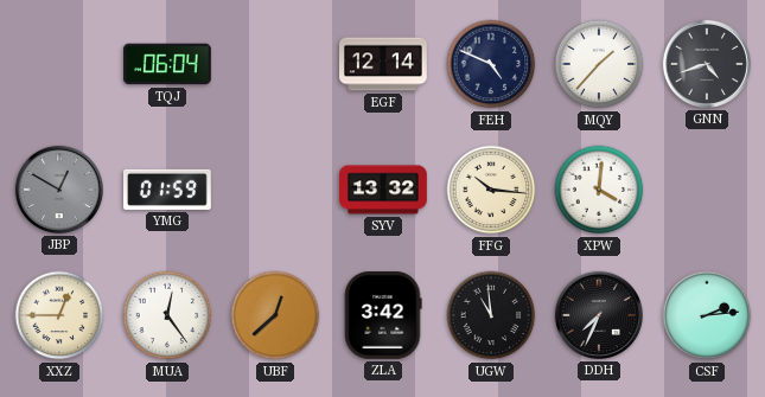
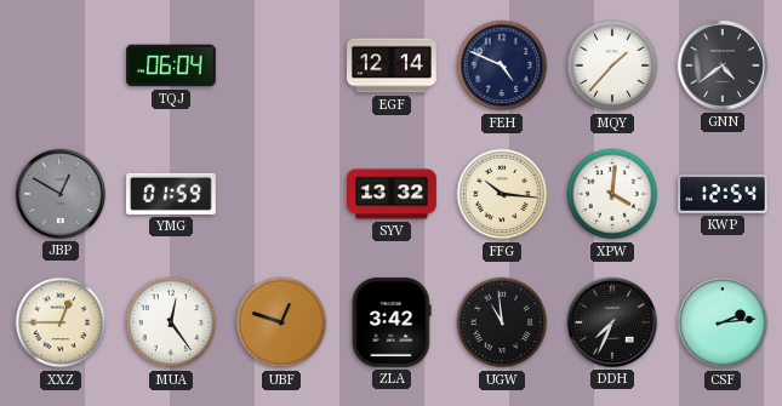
GNN: 4:42 -> 4:39
KWP: none -> 12:54
UBF: 12:38 -> 12:48
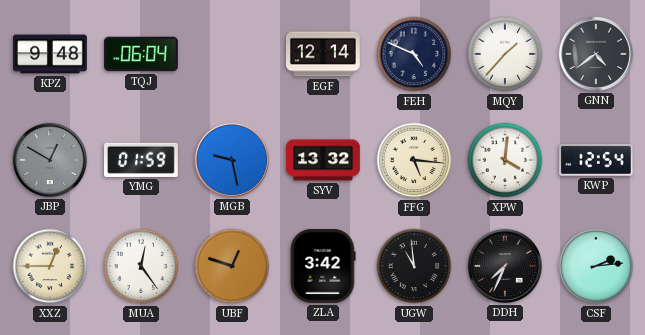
KPZ: none -> 9:48
MGB: none -> 9:28
FFG: 10:16 -> 5:16
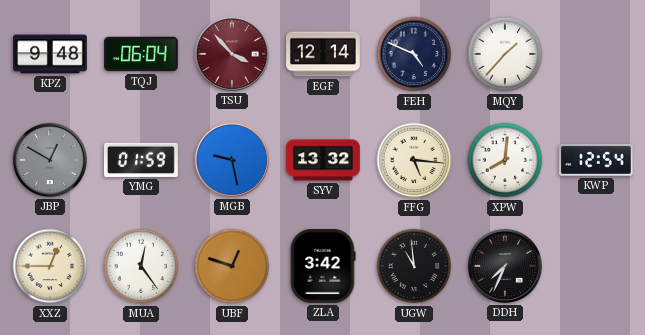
TSU: none -> 3:53
GNN: 4:39 -> none
XPW: 4:01 -> 8:01
CSF: 2:14 -> none
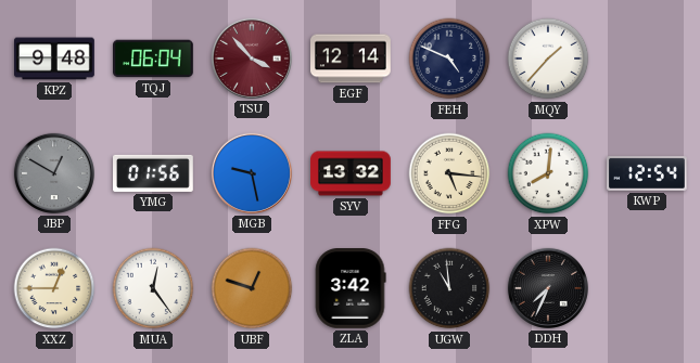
YMG: 01:59 -> 01:56
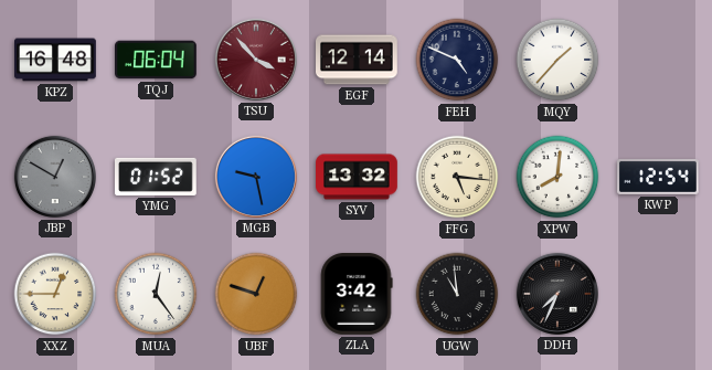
KPZ: 9:48 -> 16:48
YMG: 01:56 -> 01:52
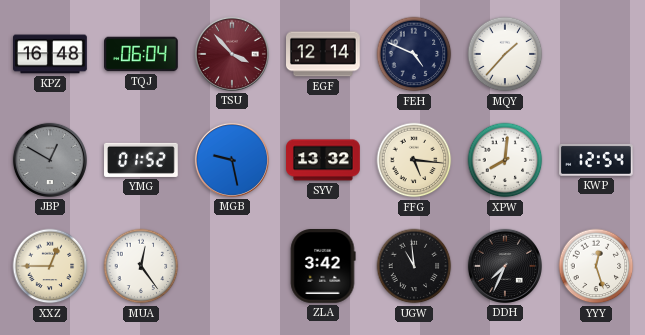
UBF: 12:48 -> none
YYY: none -> 12:27
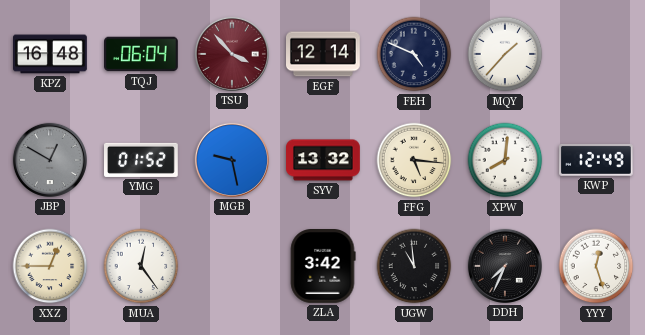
KWP: 12:54 -> 12:49
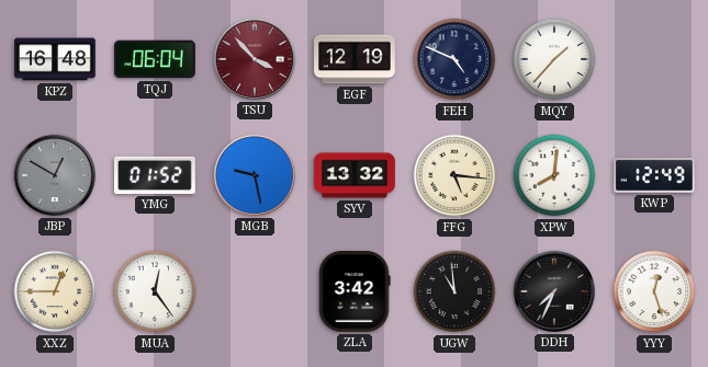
EGF: 12:14 -> 12:19
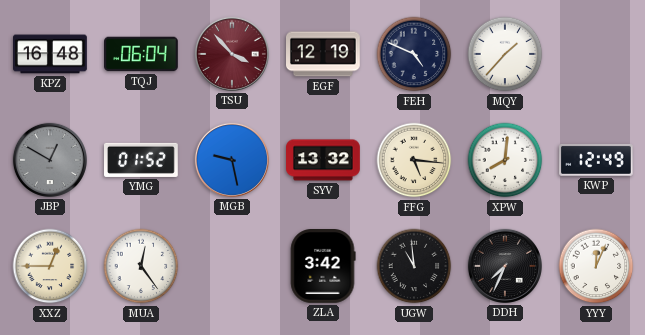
YYY: 12:27 -> 12:04
